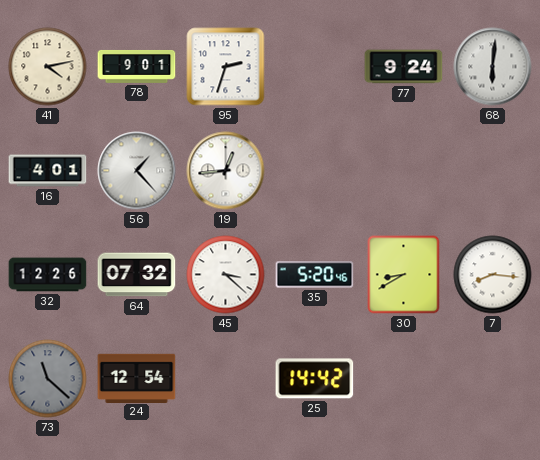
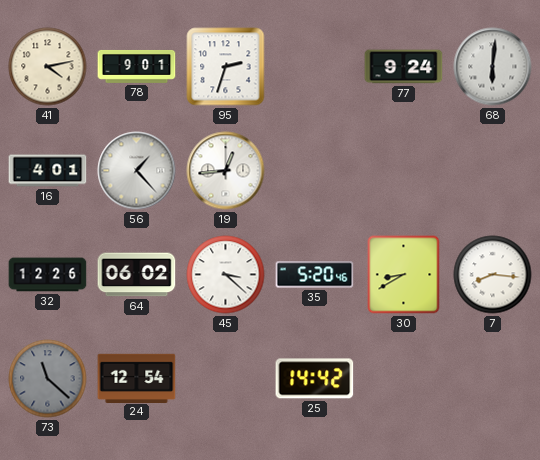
64: 07:32 -> 06:02
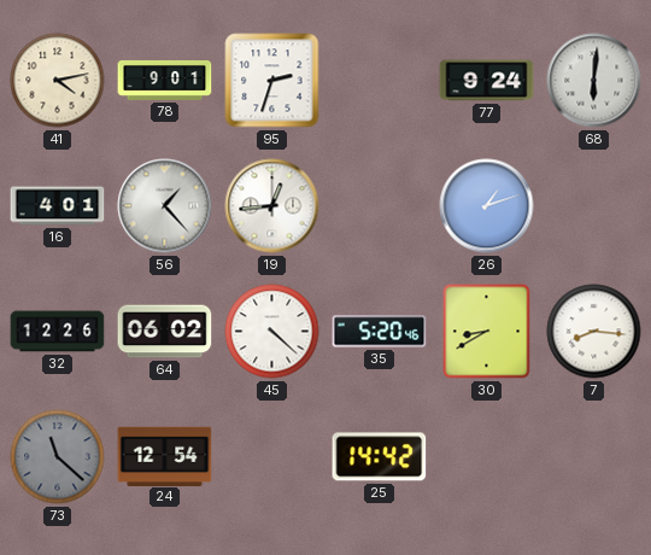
26: none -> 1:12
45: 3:22 -> 4:22
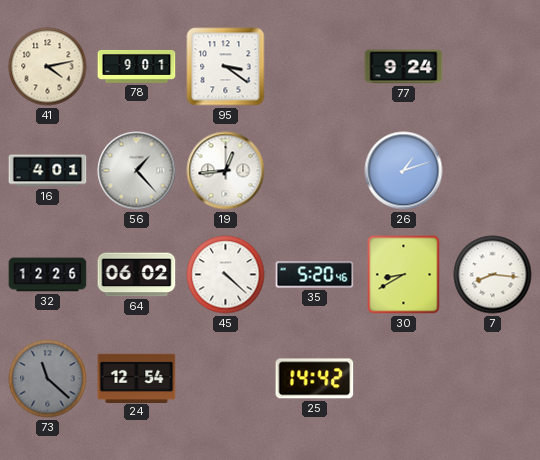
95: 2:33 -> 3:21
68: 6:01 -> none
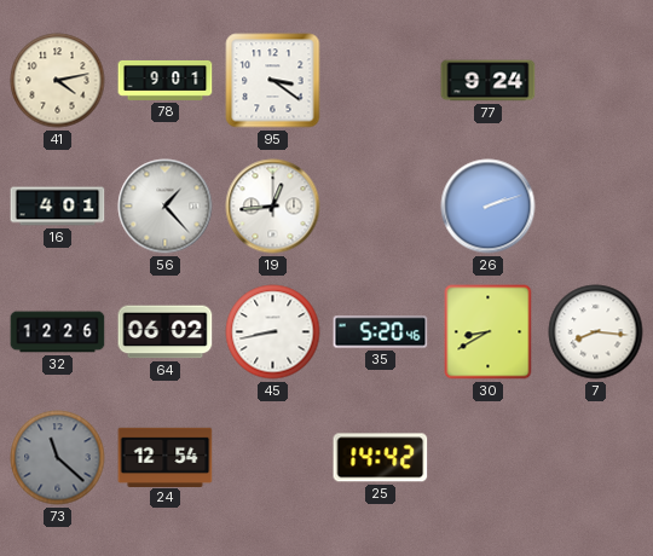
26: 1:12 -> 2:12
45: 4:22 -> 8:43
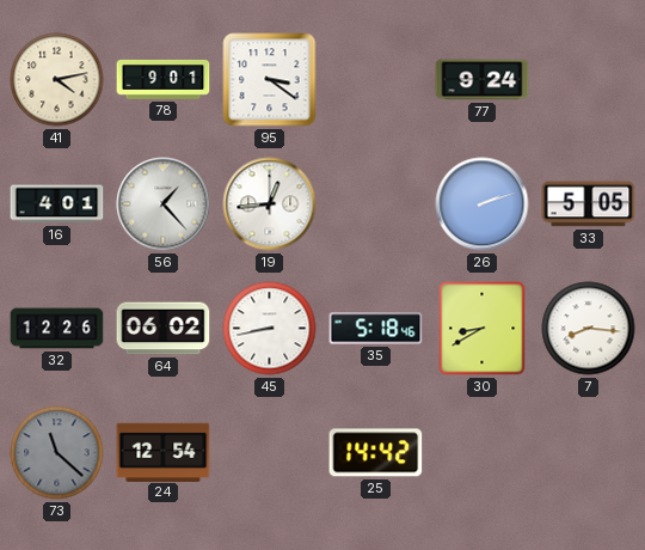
33: none -> 5:05
35: 5:20 -> 5:18
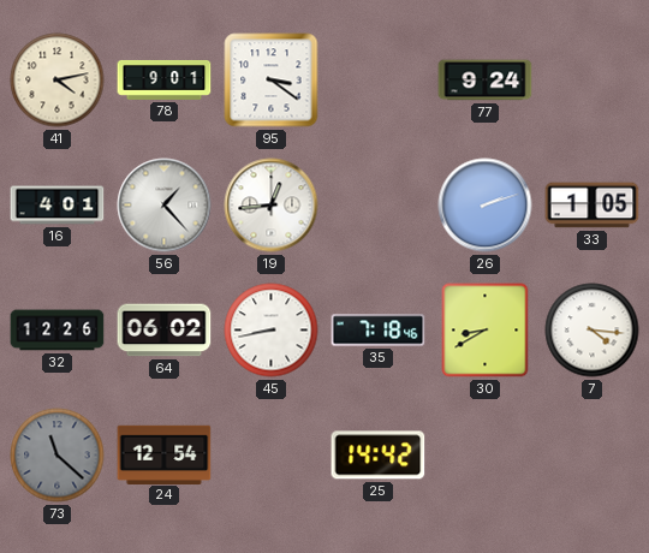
33: 5:05 -> 1:05
35: 5:18 -> 7:18
7: 8:16 -> 4:16
